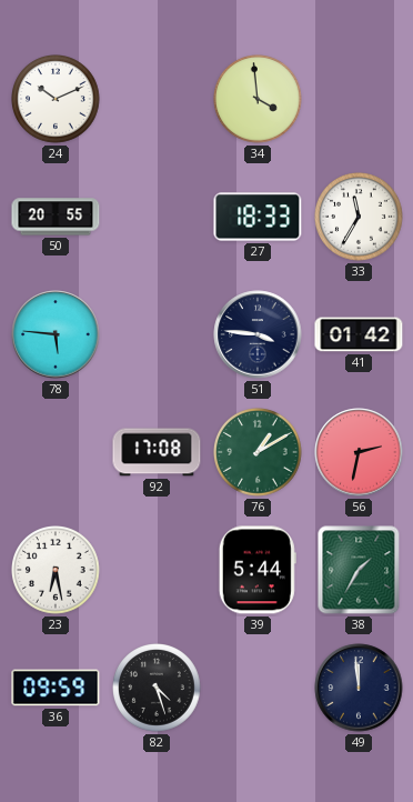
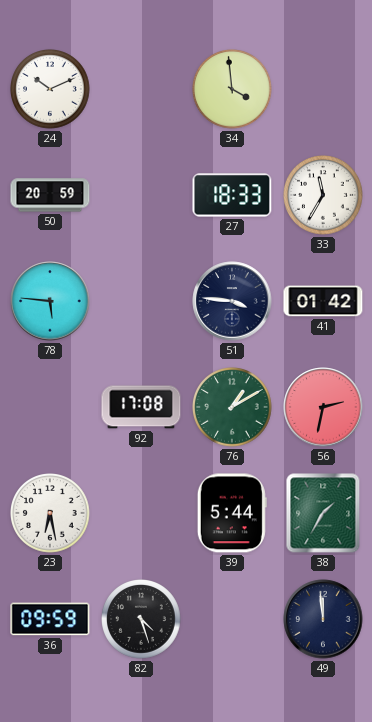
50: 20:55 -> 20:59
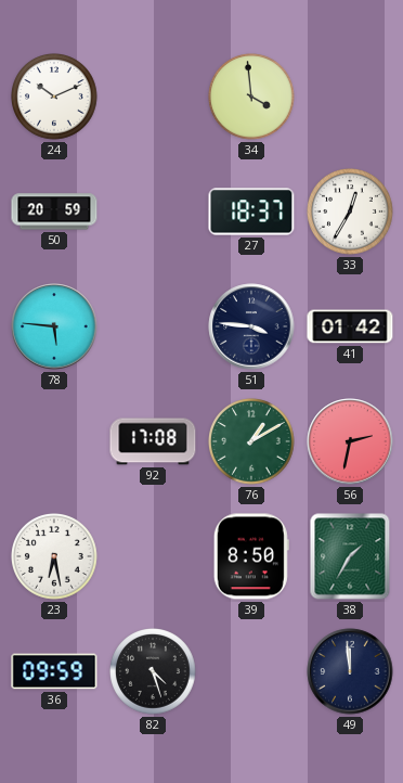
27: 18:33 -> 18:37
33: 11:35 -> 12:35
39: 5:44 -> 8:50
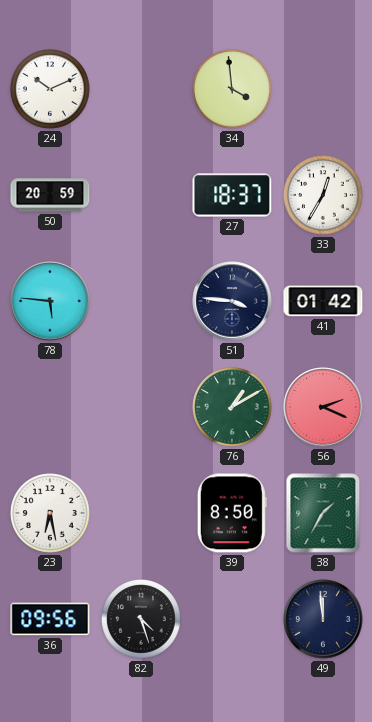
92: 17:08 -> none
56: 2:32 -> 2:19
36: 09:59 -> 09:56
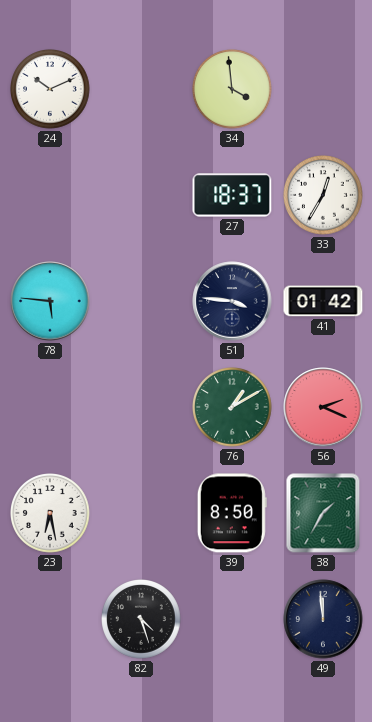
50: 20:59 -> none
36: 09:56 -> none
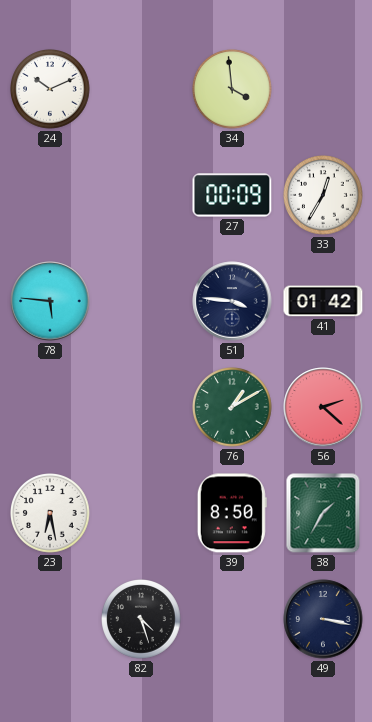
27: 18:37 -> 00:09
56: 2:19 -> 2:22
49: 11:59 -> 3:17
